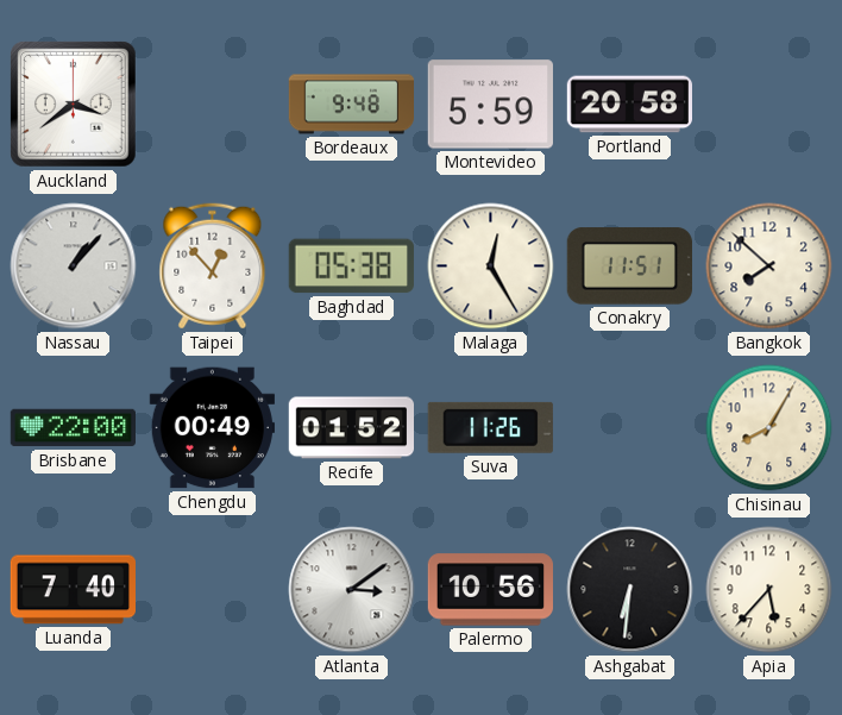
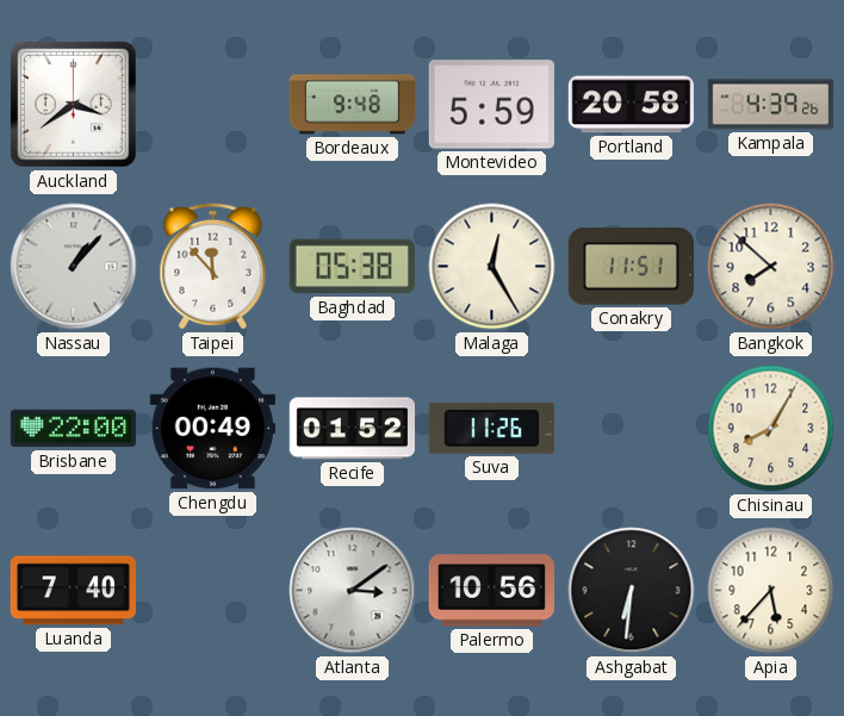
Kampala: none -> 4:39
Taipei: 12:53 -> 11:53
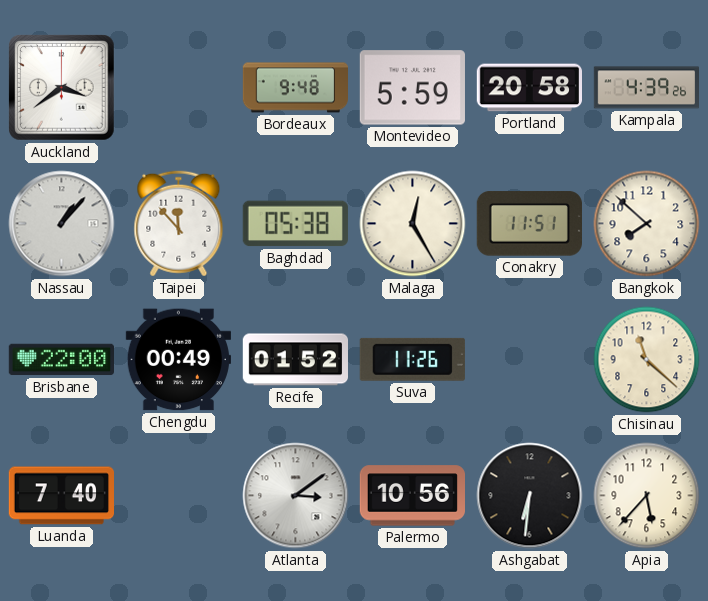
Chisinau: 8:05 -> 11:22
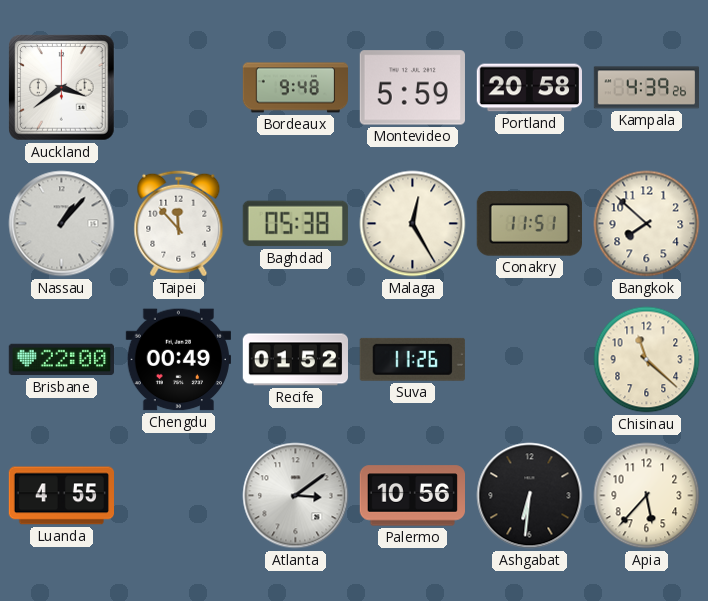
Luanda: 7:40 -> 4:55
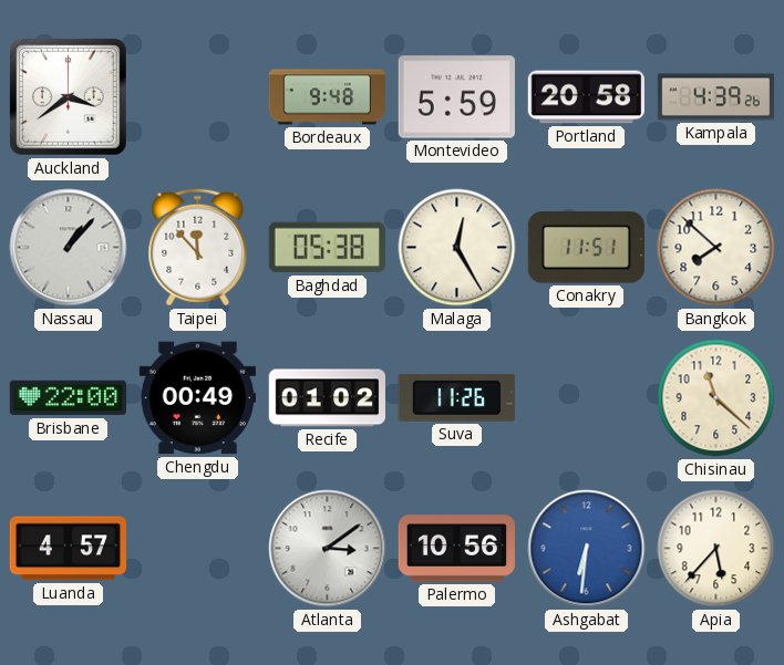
Recife: 01:52 -> 01:02
Luanda: 4:55 -> 4:57
Ashgabat dial: black -> blue
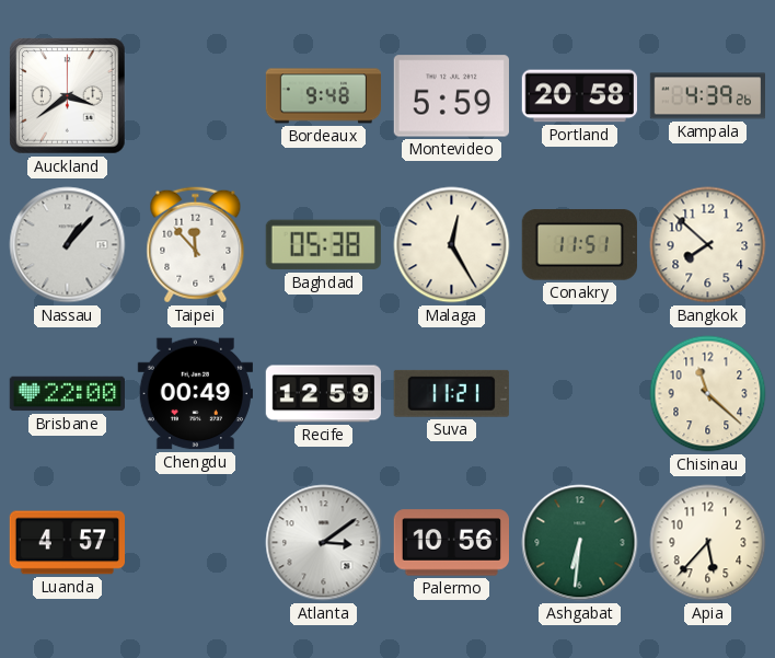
Recife: 01:02 -> 12:59
Suva: 11:26 -> 11:21
Ashgabat dial: blue -> green
